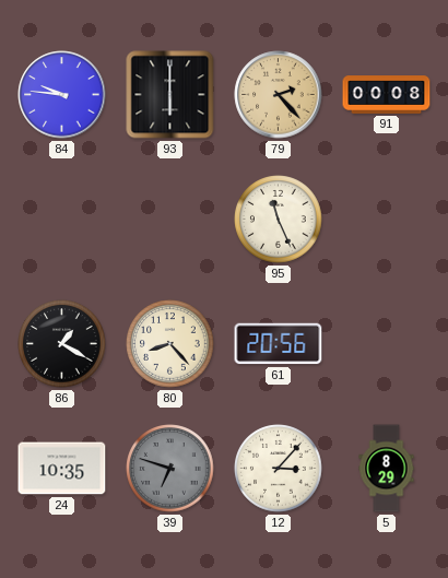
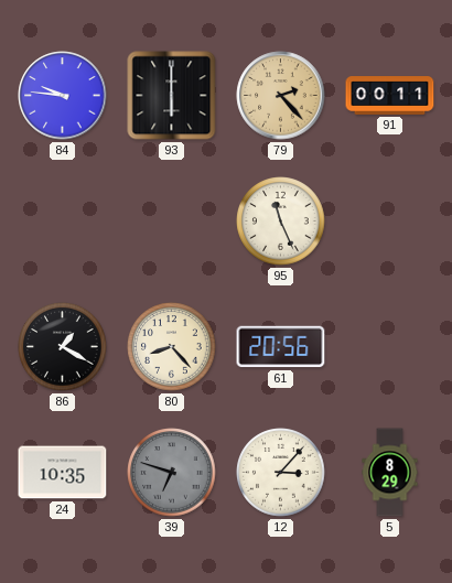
91: 00:08 -> 00:11
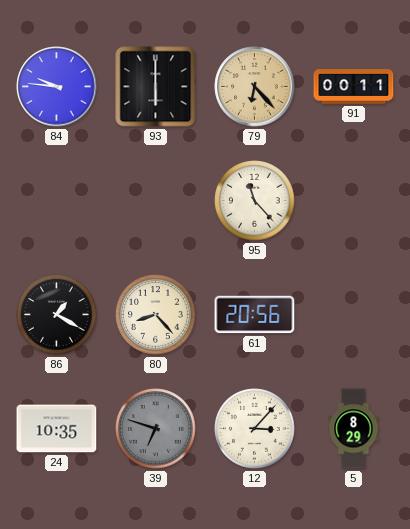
79: 2:23 -> 6:23
95: 11:26 -> 11:23
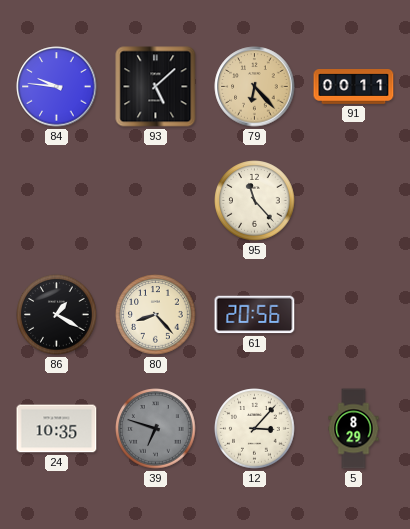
93: 6:00 -> 5:08
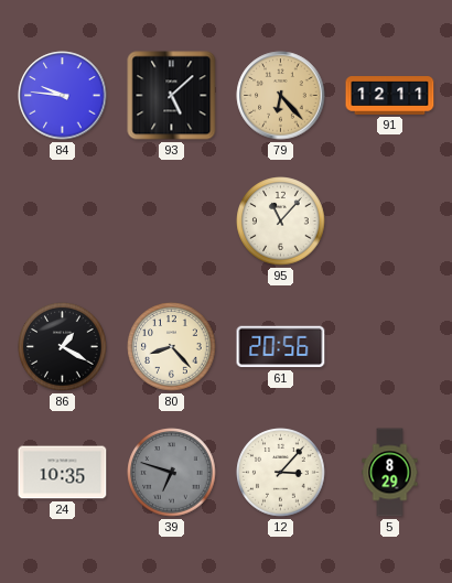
91: 00:11 -> 12:11
95: 11:23 -> 11:07
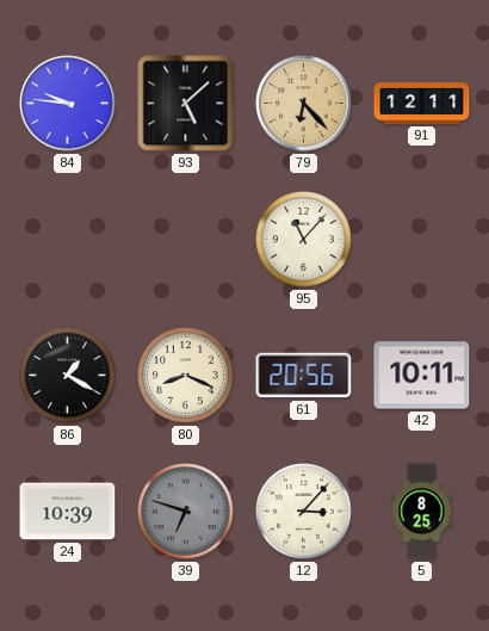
80: 8:23 -> 8:19
42: none -> 10:11
24: 10:35 -> 10:39
5: 8:29 -> 8:25
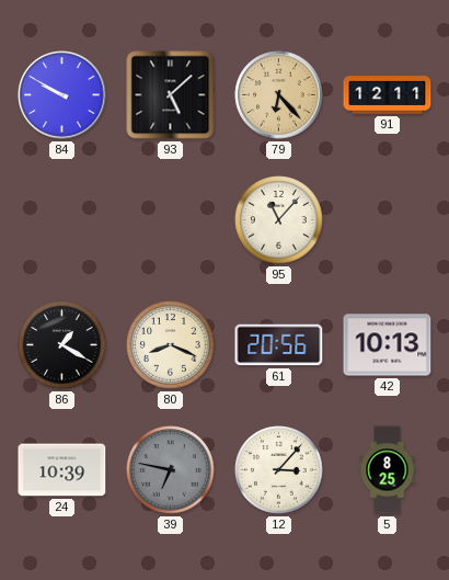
84: 9:46 -> 9:50
42: 10:11 -> 10:13
39: 6:48 -> 6:47
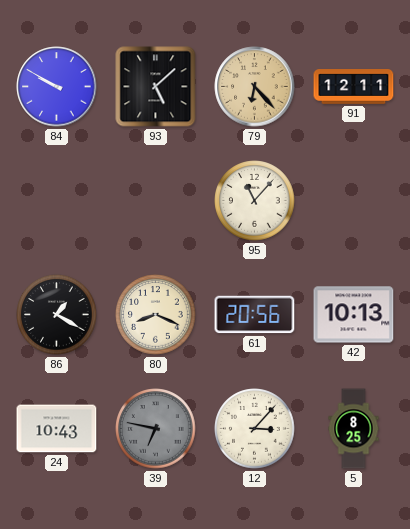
24: 10:39 -> 10:43
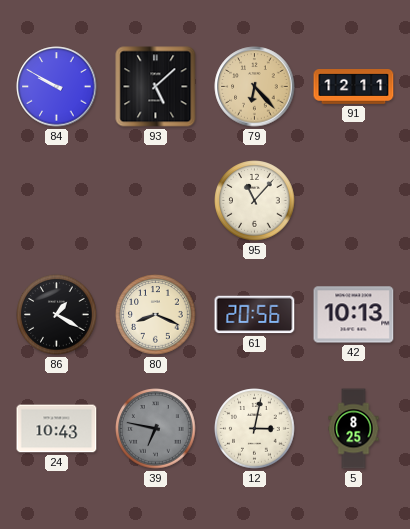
12: 3:07 -> 3:02
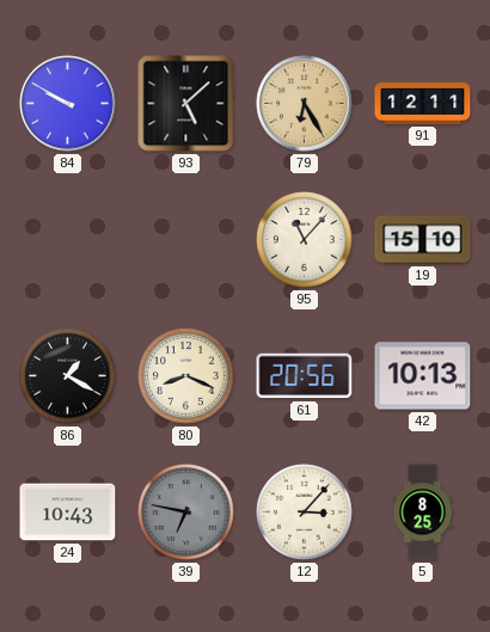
79: 6:23 -> 6:25
19: none -> 15:10
12: 3:02 -> 3:07
